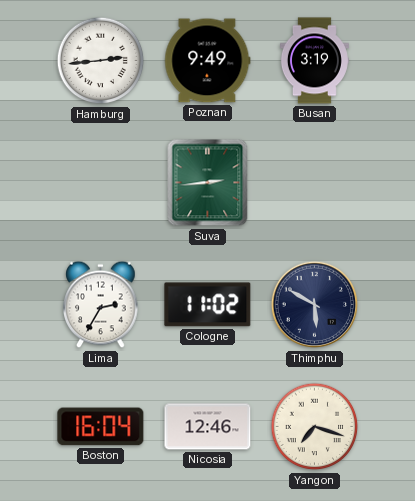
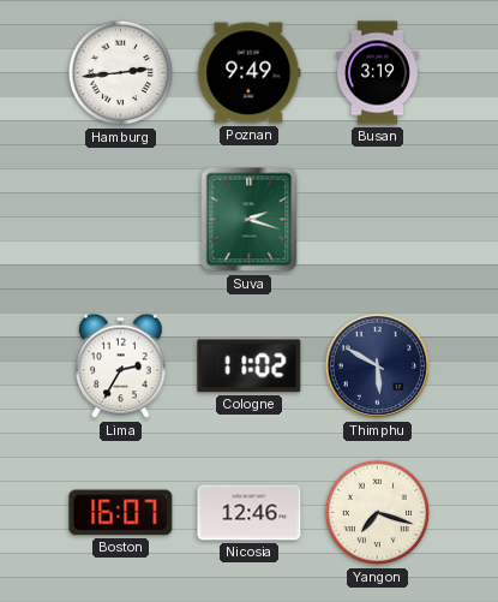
Suva: 2:44 -> 2:18
Boston: 16:04 -> 16:07
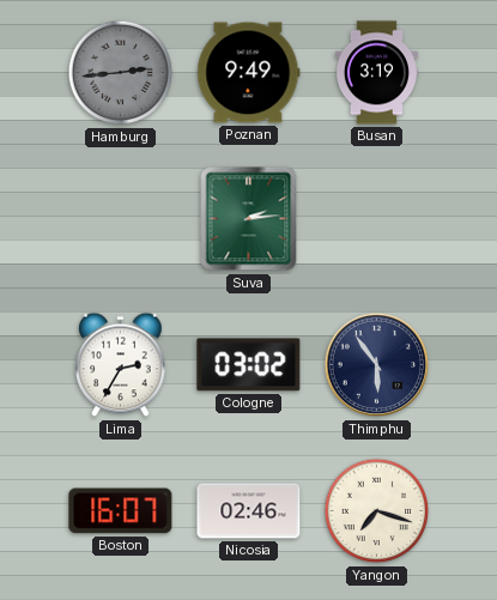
Hamburg dial: white -> grey
Suva: 2:18 -> 2:14
Cologne: 11:02 -> 03:02
Thimphu: 5:50 -> 5:54
Nicosia: 12:46 -> 02:46
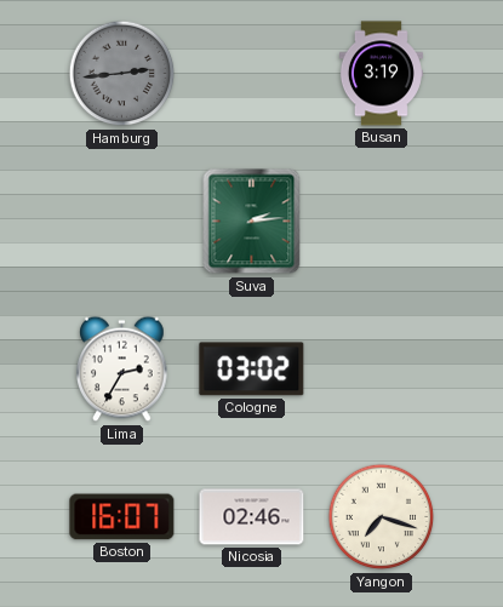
Poznan: 9:49 -> none
Thimphu: 5:54 -> none
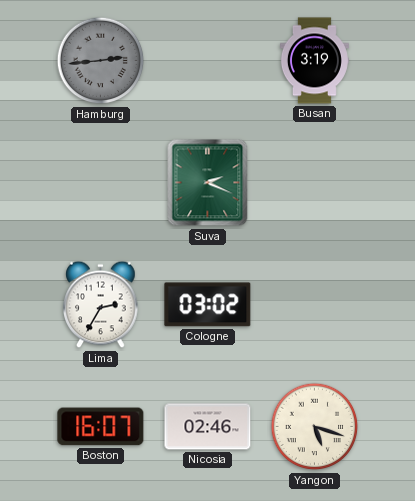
Suva: 2:14 -> 2:19
Yangon: 7:18 -> 5:18
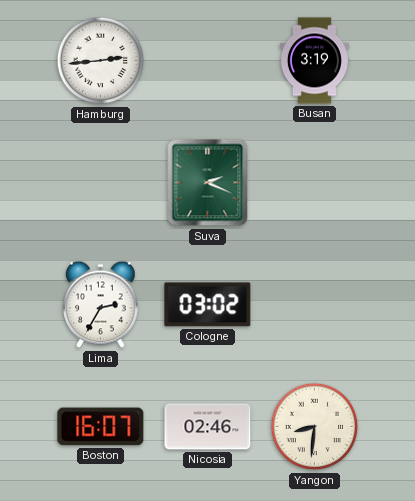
Hamburg dial: grey -> white
Yangon: 5:18 -> 8:31
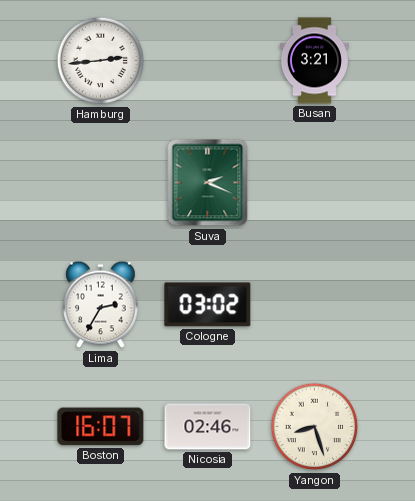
Busan: 3:19 -> 3:21
Yangon: 8:31 -> 8:27
